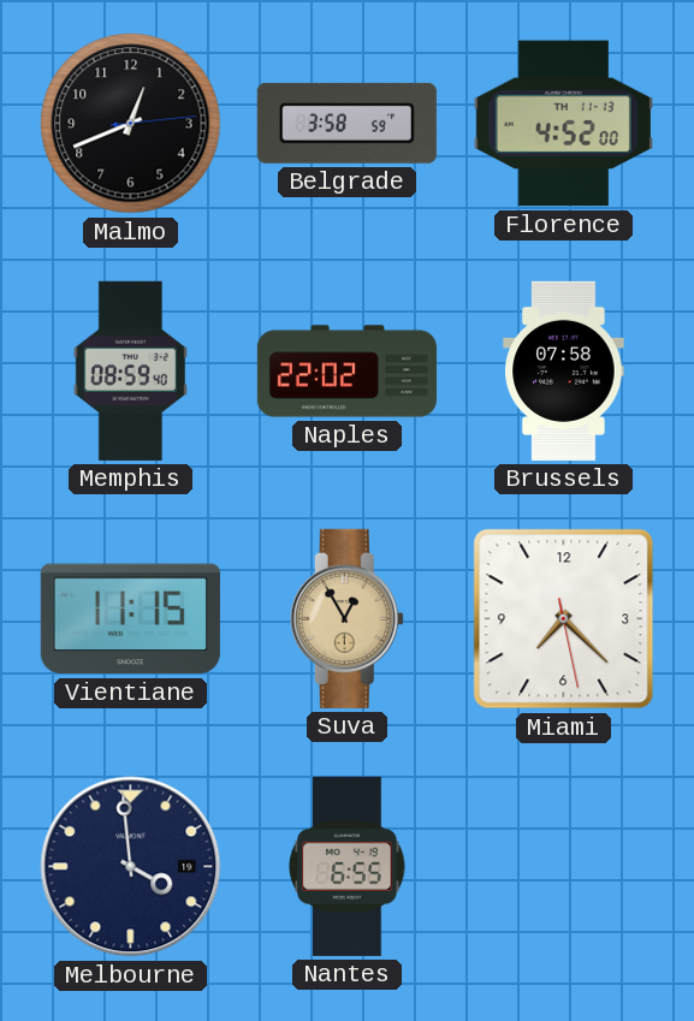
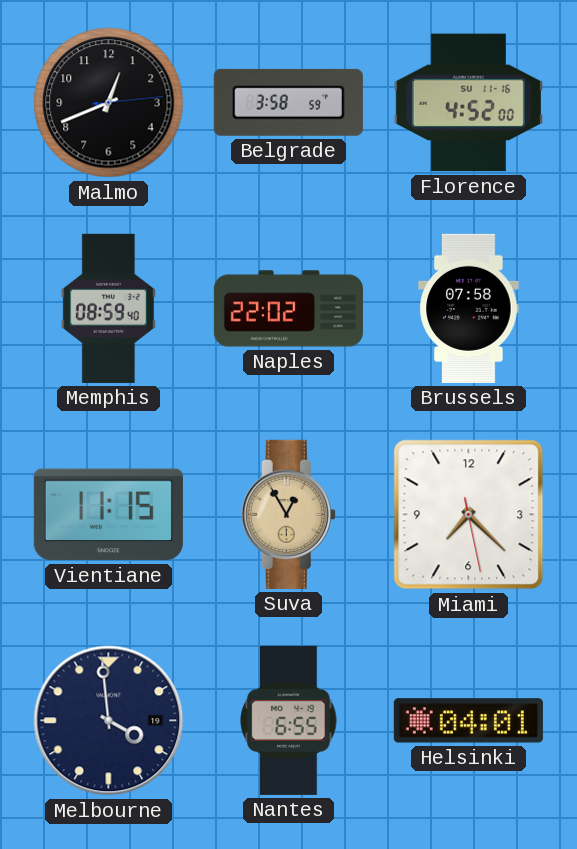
Florence date: TH 11-13 -> SU 11-16
Helsinki: none -> 04:01
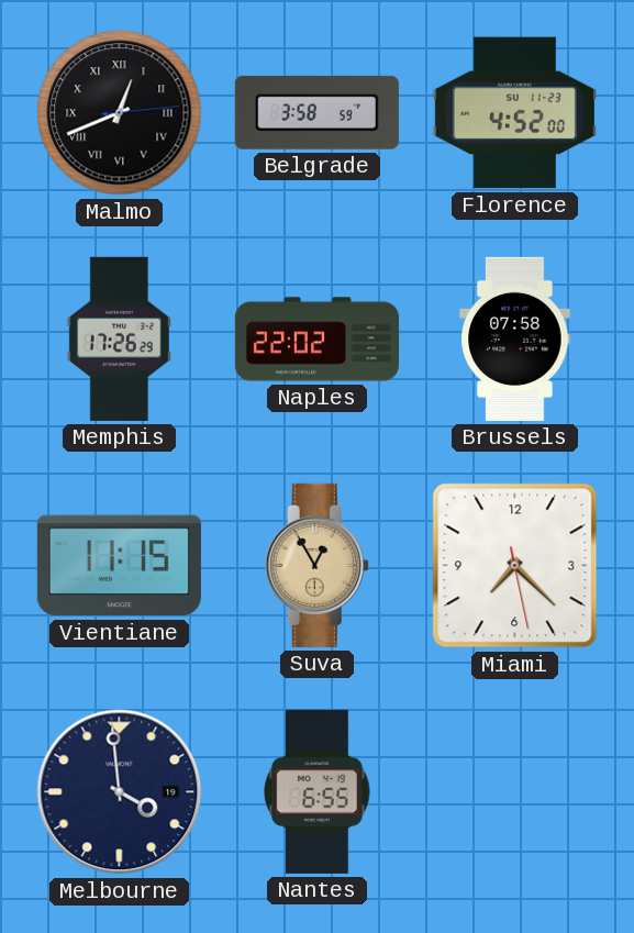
Malmo numerals: Arabic -> Roman
Florence date: SU 11-16 -> SU 11-23
Memphis: 08:59 -> 17:26
Helsinki: 04:01 -> none
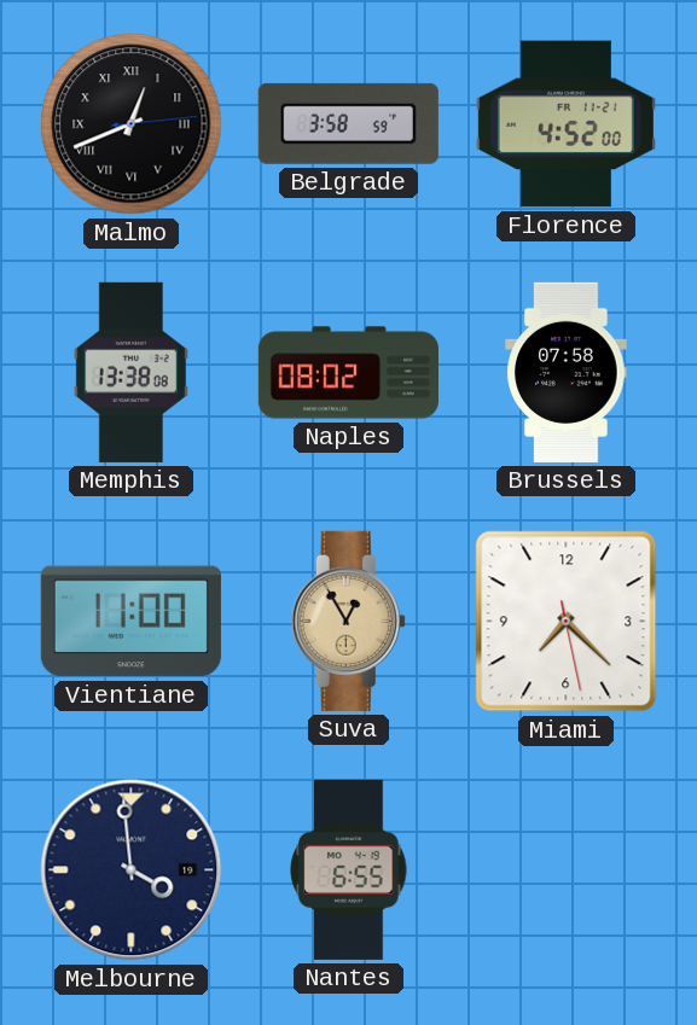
Florence date: SU 11-23 -> FR 11-21
Memphis: 17:26 -> 13:38
Naples: 22:02 -> 08:02
Vientiane: 11:15 -> 11:00
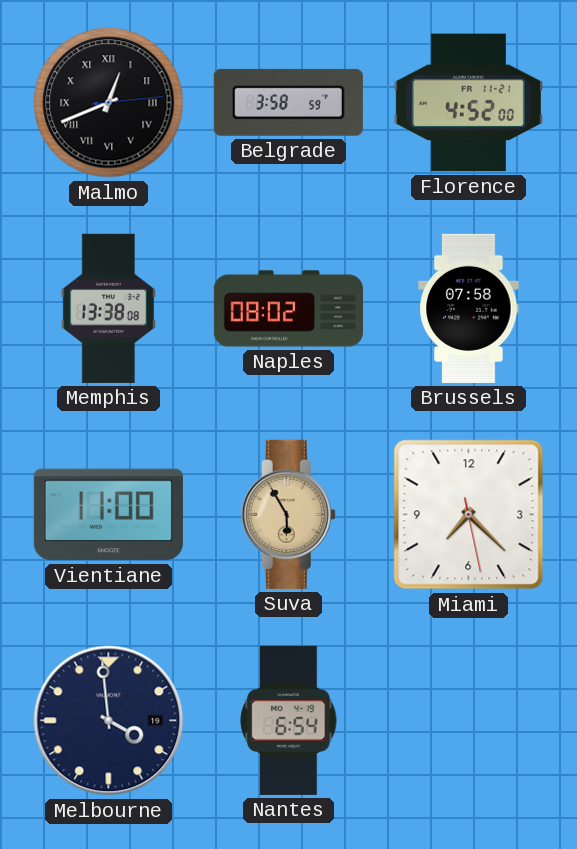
Suva: 12:55 -> 5:55
Nantes: 6:55 -> 6:54
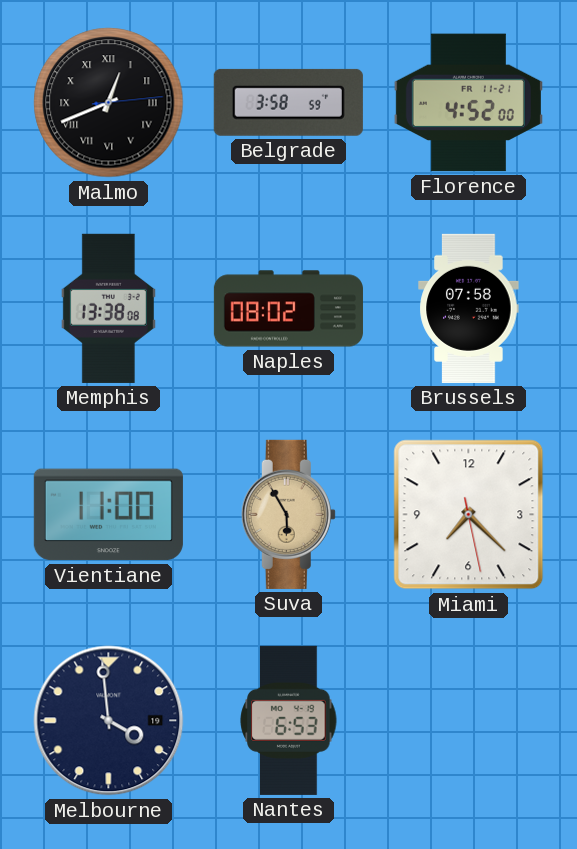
Nantes: 6:54 -> 6:53
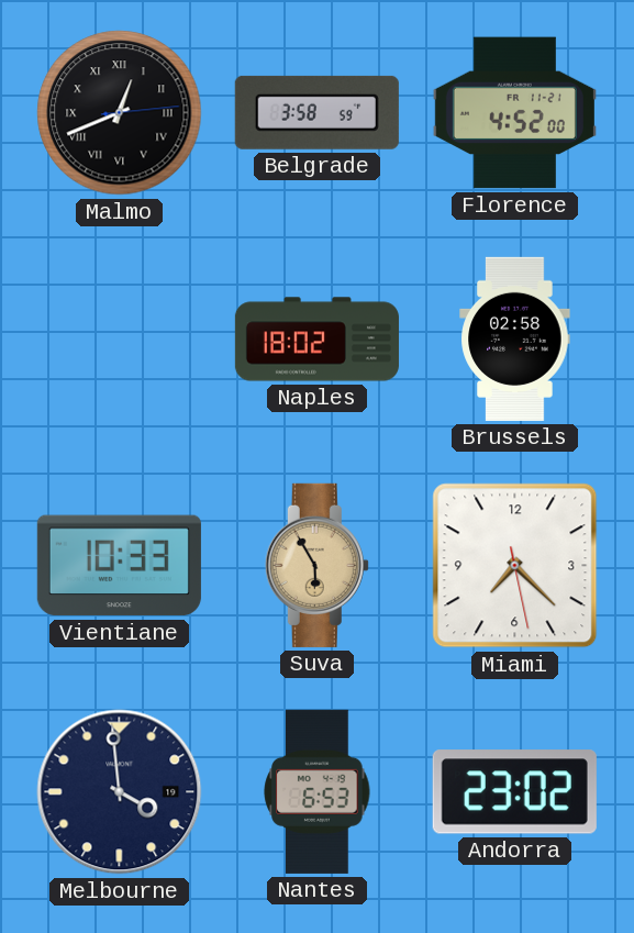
Memphis: 13:38 -> none
Naples: 08:02 -> 18:02
Brussels: 07:58 -> 02:58
Vientiane: 11:00 -> 10:33
Andorra: none -> 23:02
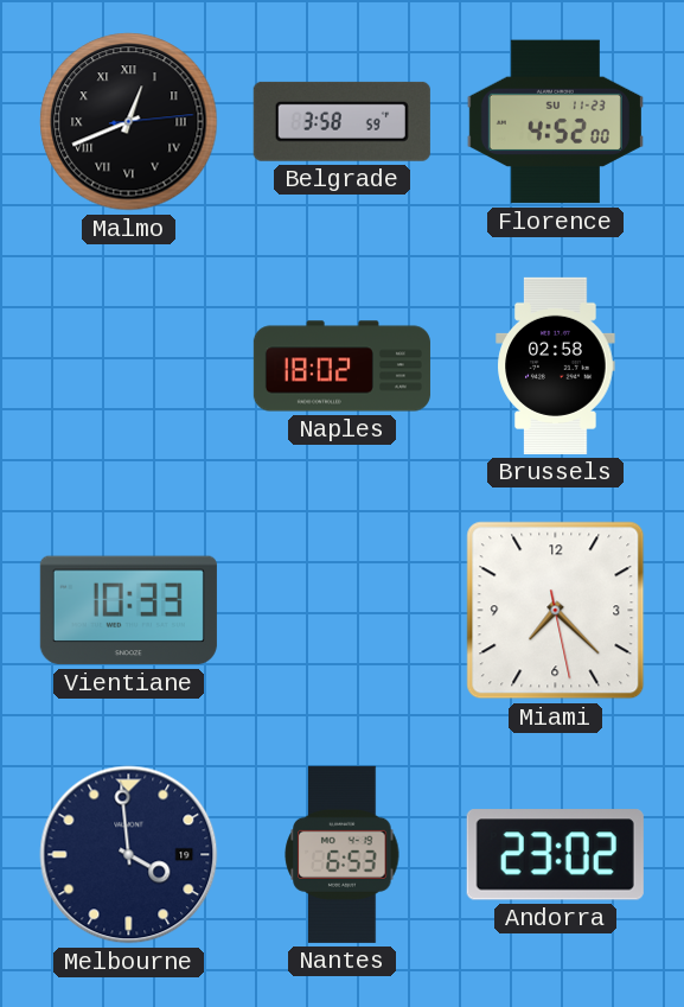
Florence date: FR 11-21 -> SU 11-23
Suva: 5:55 -> none
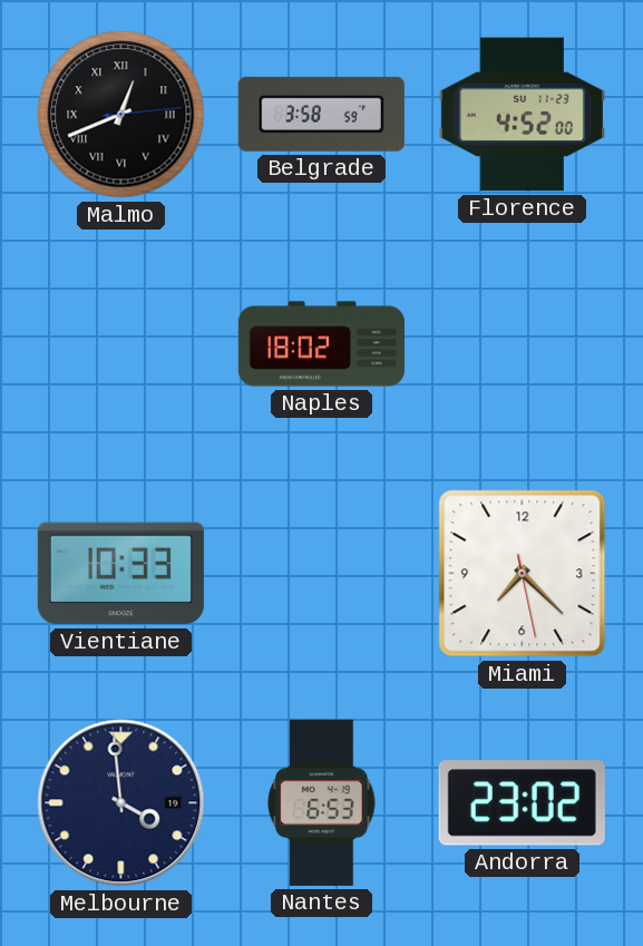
Brussels: 02:58 -> none
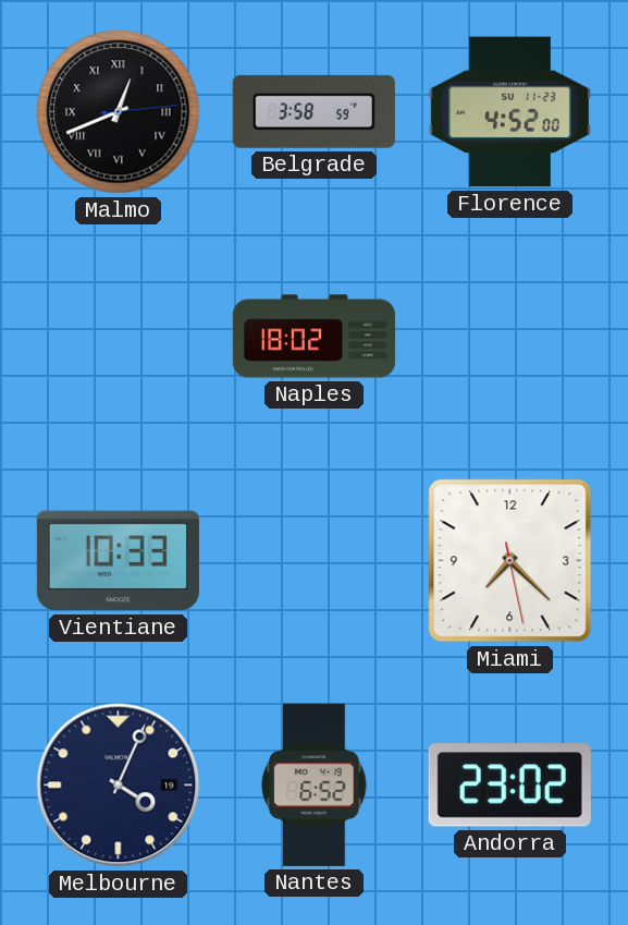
Melbourne: 3:59 -> 4:04
Nantes: 6:53 -> 6:52
